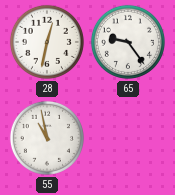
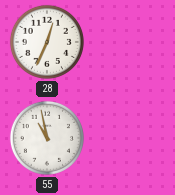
28: 12:32 -> 12:34
65: 9:24 -> none
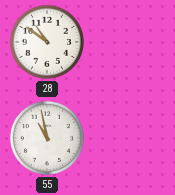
28: 12:34 -> 10:51
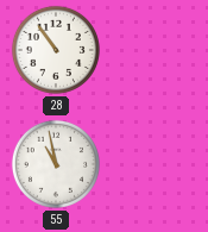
28: 10:51 -> 10:54
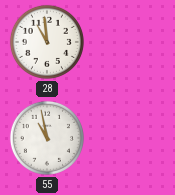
28: 10:54 -> 10:59
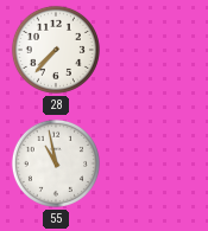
28: 10:59 -> 7:37
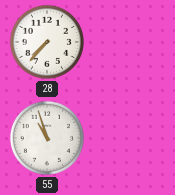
55: 10:58 -> 10:57
